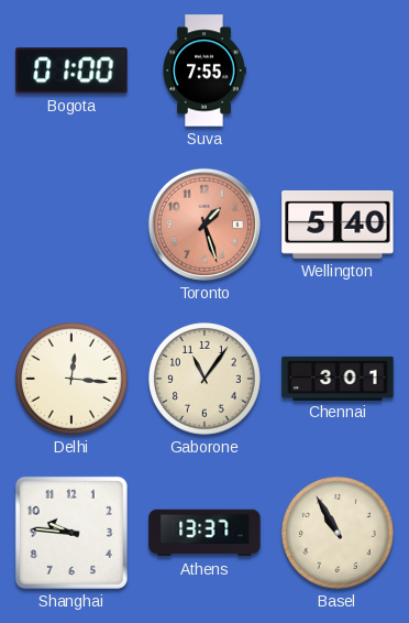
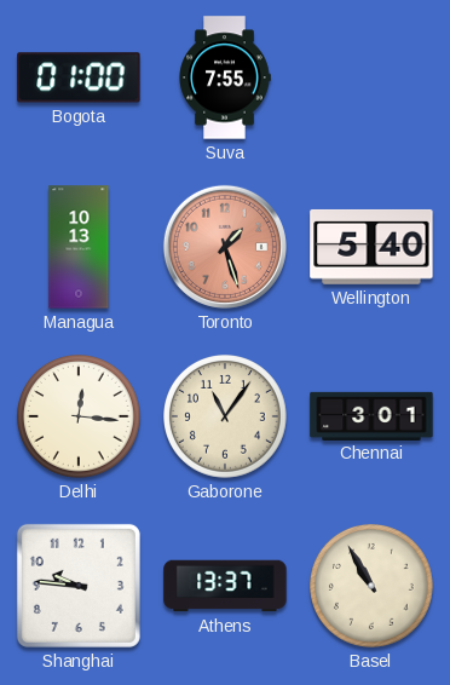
Managua: none -> 10:13
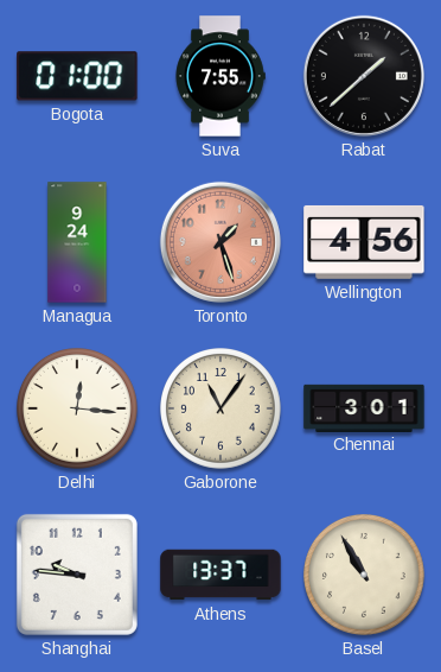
Rabat: none -> 1:38
Managua: 10:13 -> 9:24
Wellington: 5:40 -> 4:56
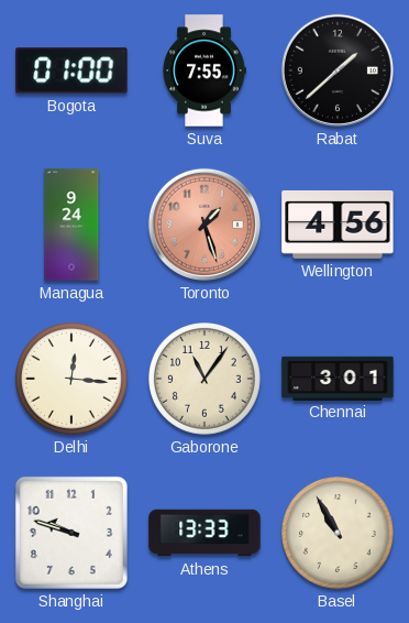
Shanghai: 9:46 -> 9:48
Athens: 13:37 -> 13:33
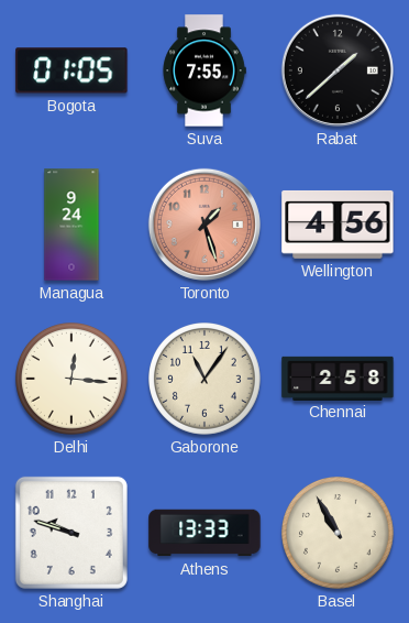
Bogota: 01:00 -> 01:05
Chennai: 3:01 -> 2:58
